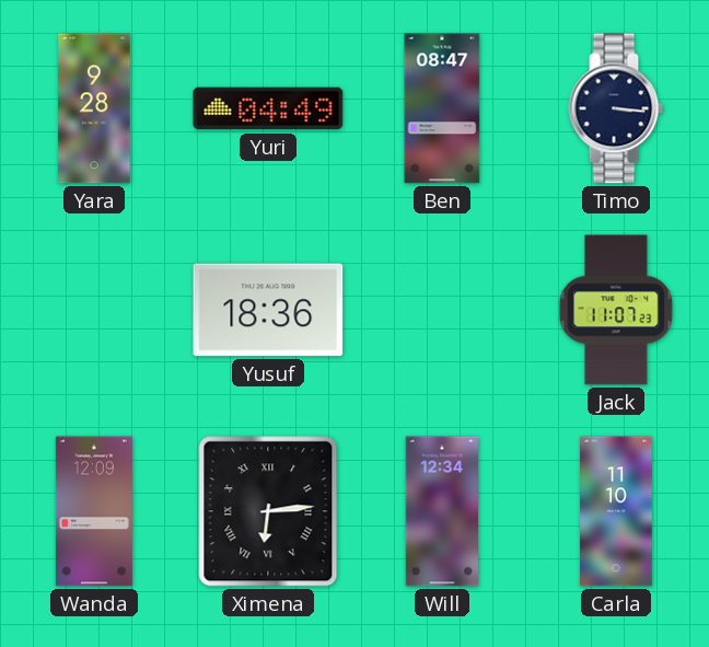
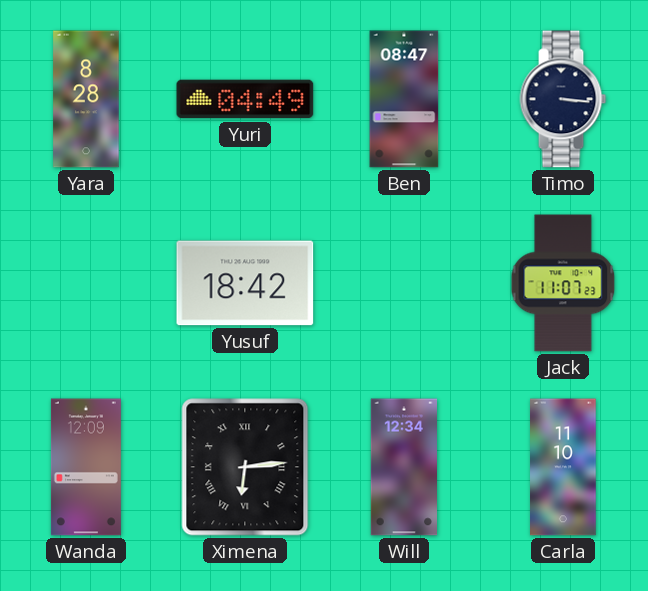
Yara: 9:28 -> 8:28
Yusuf: 18:36 -> 18:42
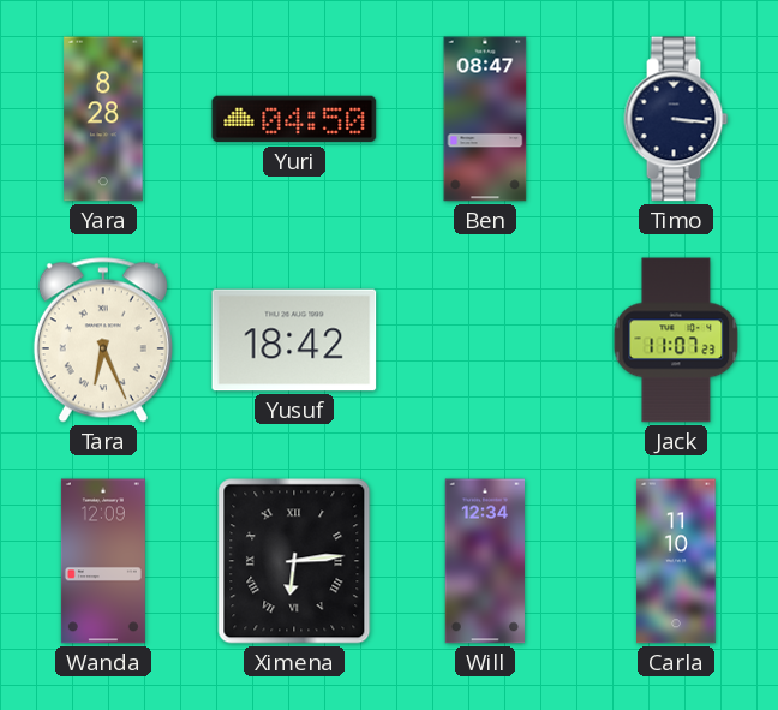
Yuri: 04:49 -> 04:50
Tara: none -> 6:26
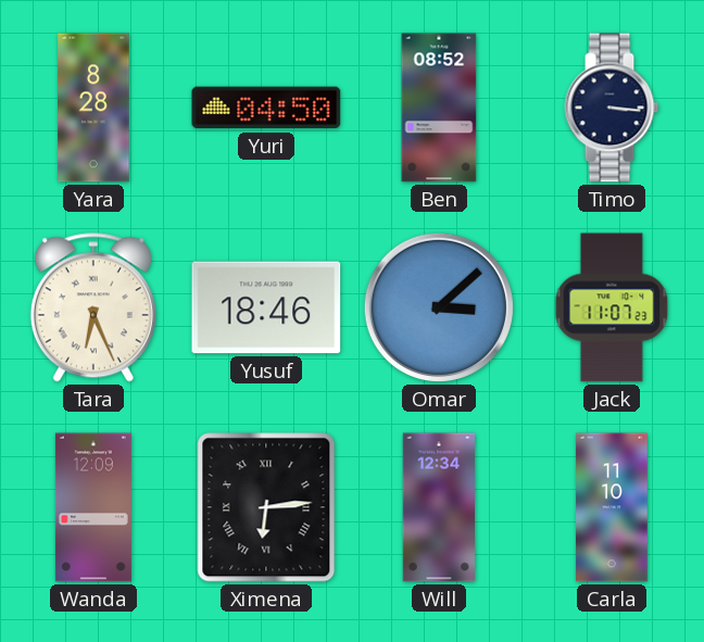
Ben: 08:47 -> 08:52
Yusuf: 18:42 -> 18:46
Omar: none -> 3:08
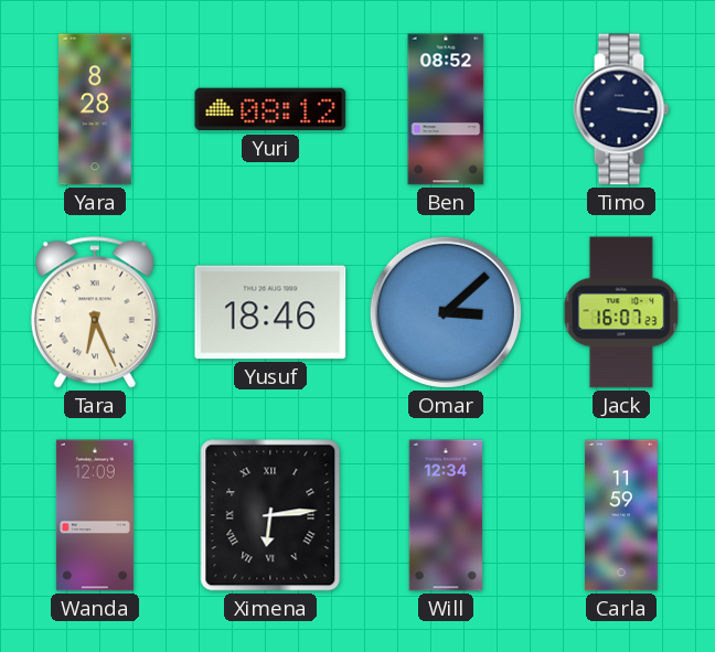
Yuri: 04:50 -> 08:12
Jack: 11:07 -> 16:07
Carla: 11:10 -> 11:59
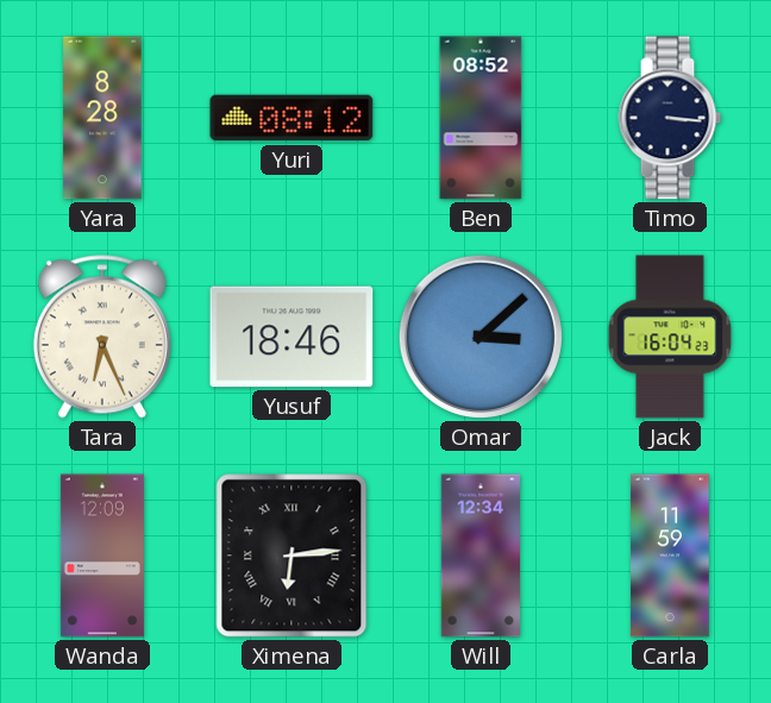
Jack: 16:07 -> 16:04
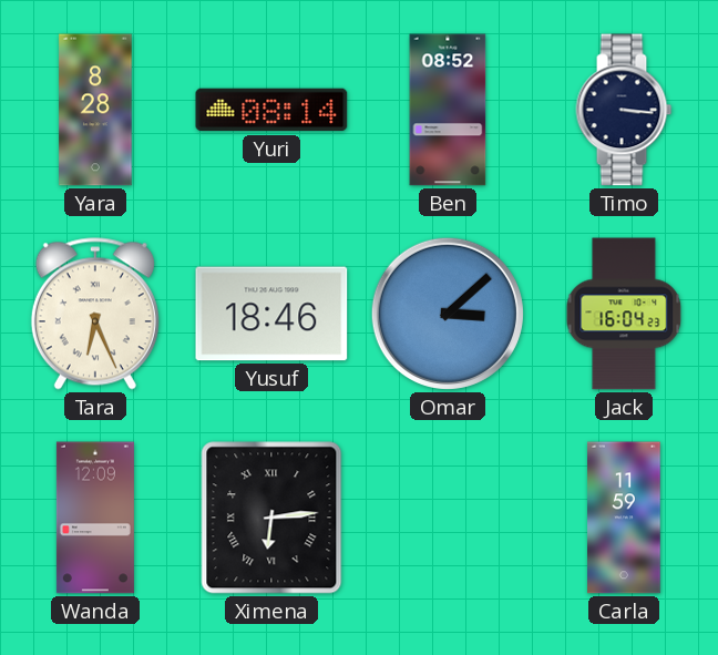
Yuri: 08:12 -> 08:14
Will: 12:34 -> none
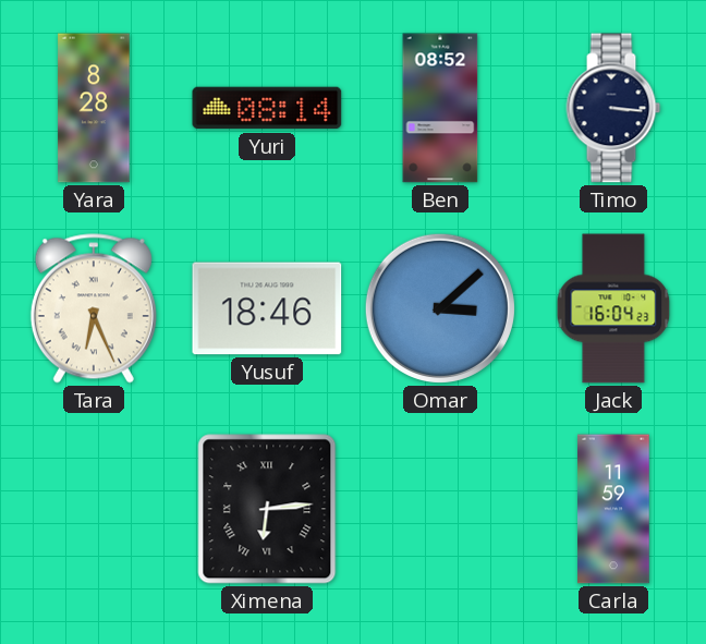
Wanda: 12:09 -> none
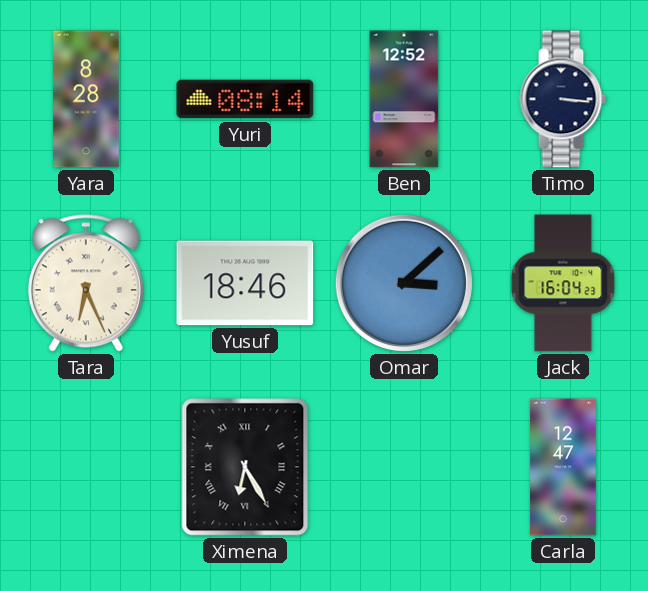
Ben: 08:52 -> 12:52
Ximena: 6:14 -> 6:25
Carla: 11:59 -> 12:47
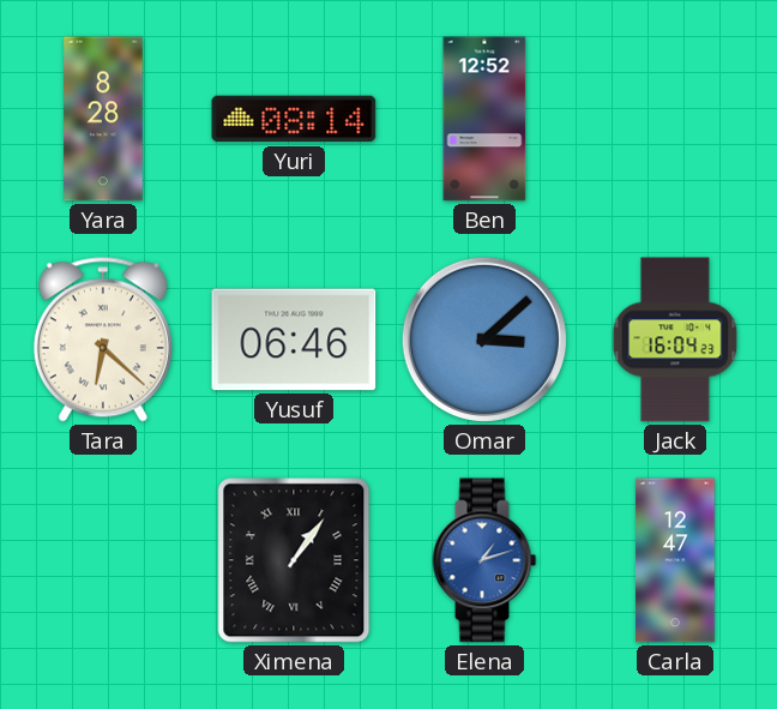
Timo: 3:16 -> none
Tara: 6:26 -> 6:22
Yusuf: 18:46 -> 06:46
Ximena: 6:25 -> 1:06
Elena: none -> 1:12
